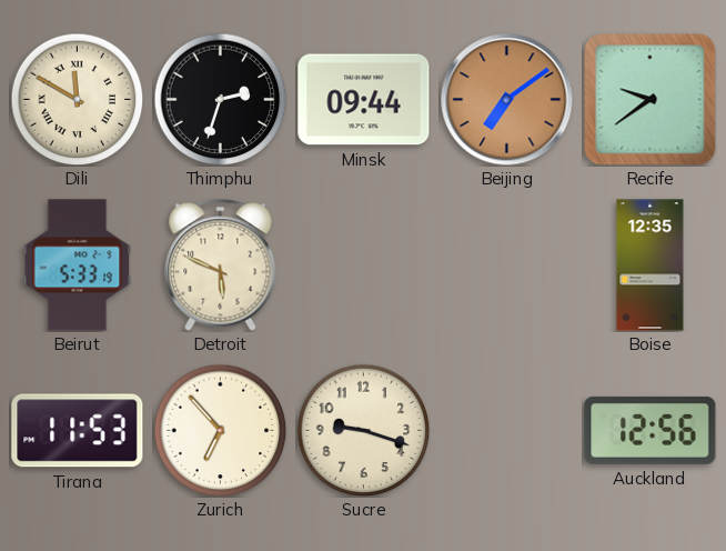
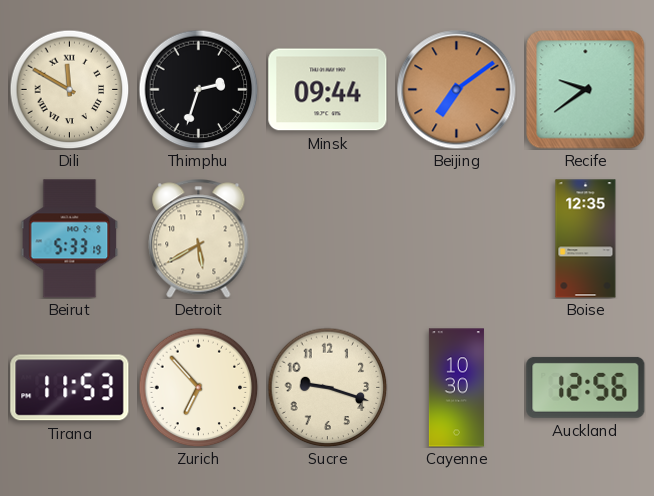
Detroit: 5:49 -> 5:40
Cayenne: none -> 10:30
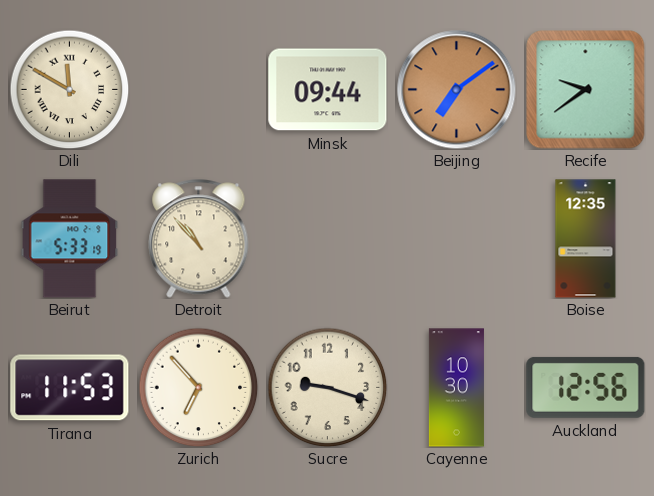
Thimphu: 2:33 -> none
Detroit: 5:40 -> 10:53
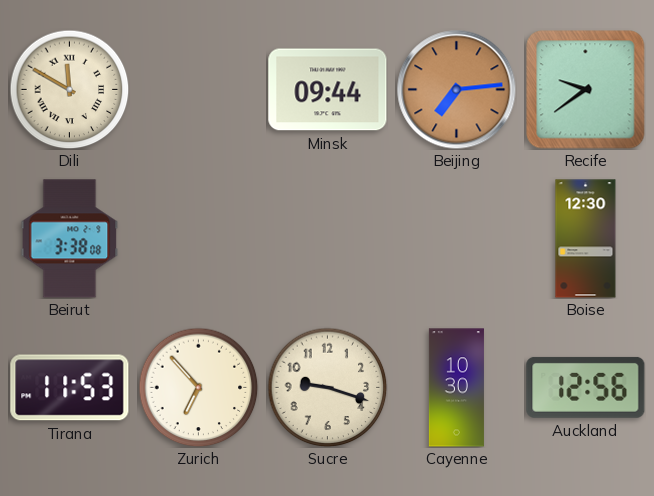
Beijing: 7:09 -> 7:14
Beirut: 5:33 -> 3:38
Detroit: 10:53 -> none
Boise: 12:35 -> 12:30
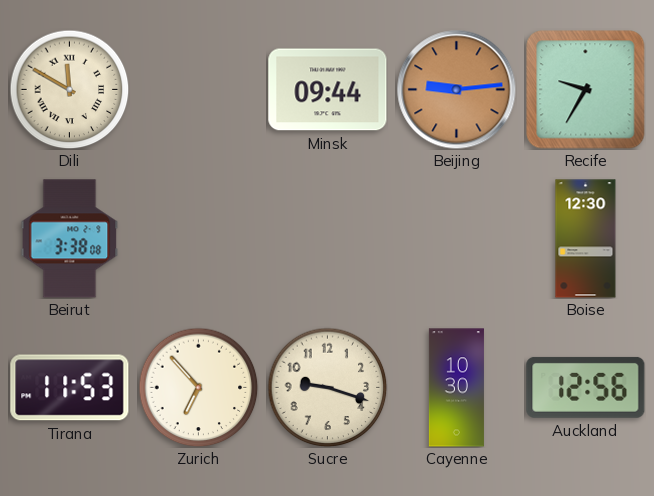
Beijing: 7:14 -> 9:14
Recife: 9:39 -> 9:35
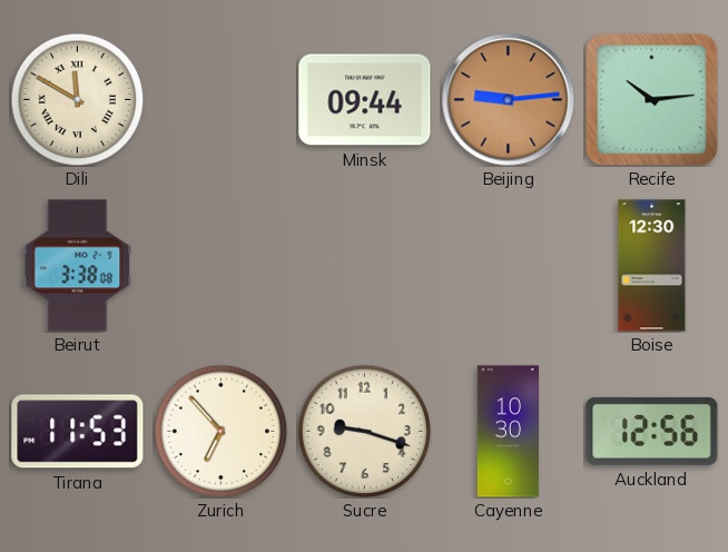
Recife: 9:35 -> 10:14
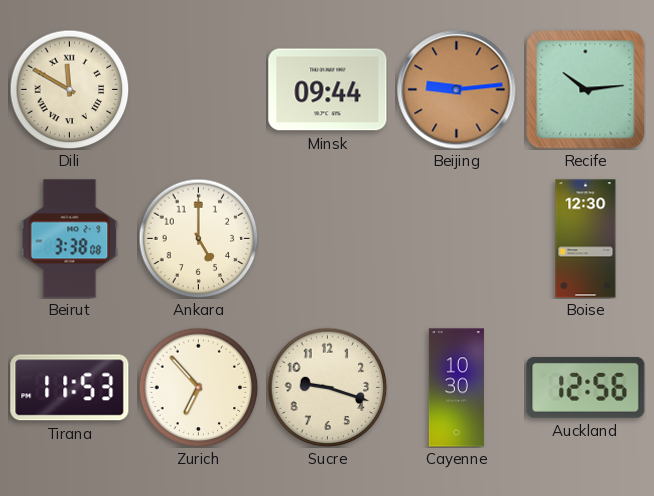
Ankara: none -> 5:00
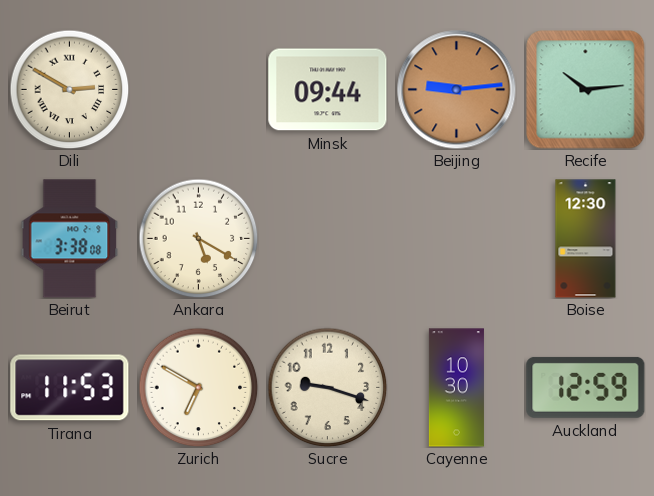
Dili: 11:50 -> 2:50
Ankara: 5:00 -> 5:20
Zurich: 6:53 -> 6:50
Auckland: 12:56 -> 12:59
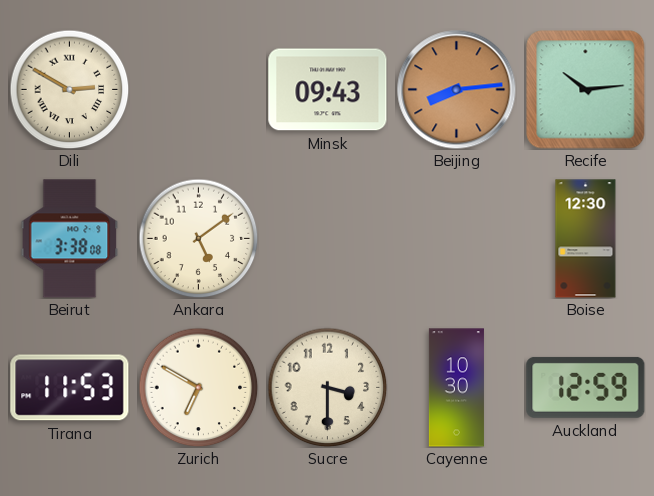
Minsk: 09:44 -> 09:43
Beijing: 9:14 -> 8:14
Ankara: 5:20 -> 5:09
Sucre: 9:18 -> 3:30
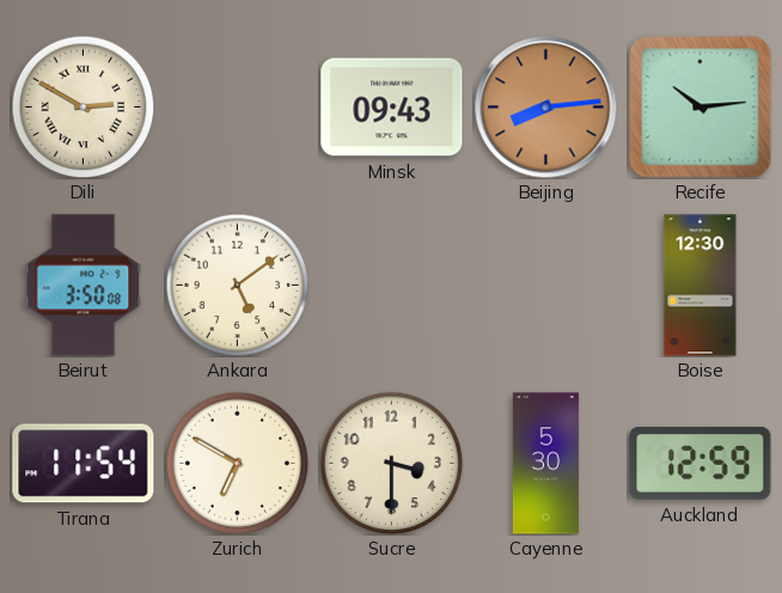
Beirut: 3:38 -> 3:50
Tirana: 11:53 -> 11:54
Cayenne: 10:30 -> 5:30
